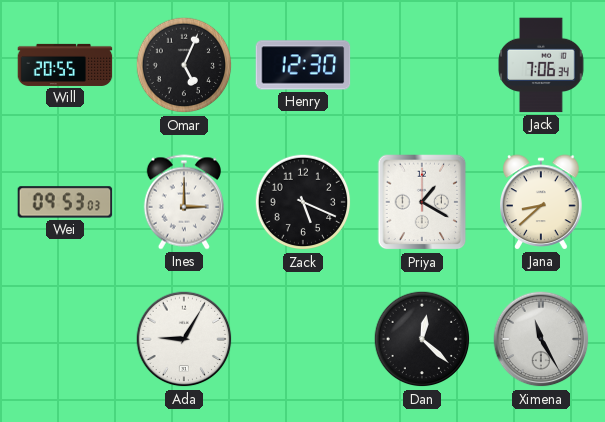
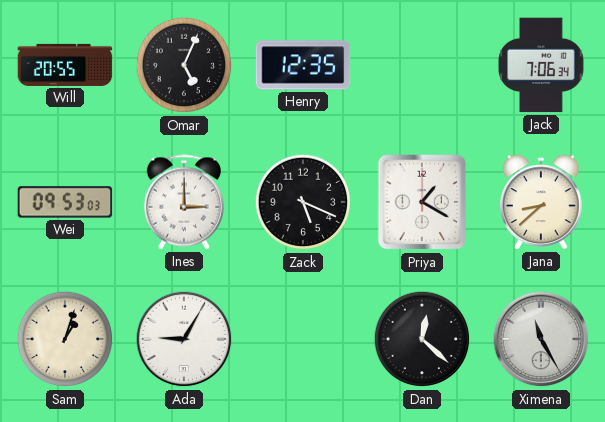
Henry: 12:30 -> 12:35
Sam: none -> 1:03
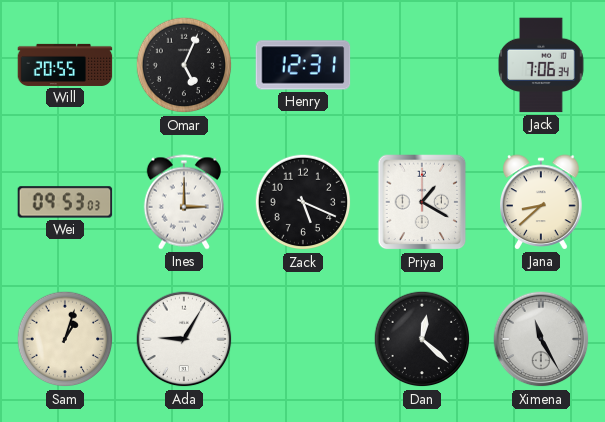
Henry: 12:35 -> 12:31
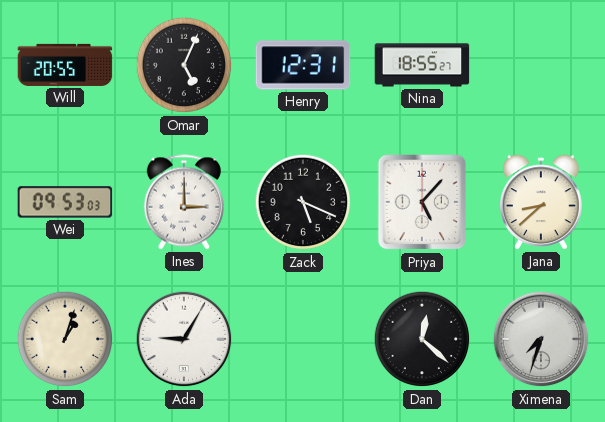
Nina: none -> 18:55
Jack: 7:06 -> none
Priya: 1:20 -> 5:07
Ximena: 11:25 -> 7:33
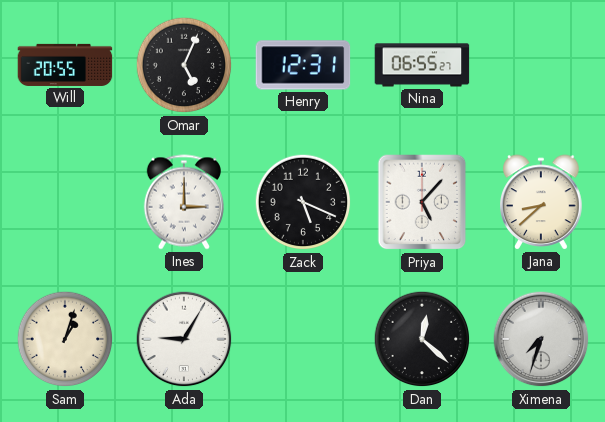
Nina: 18:55 -> 06:55
Wei: 09:53 -> none
